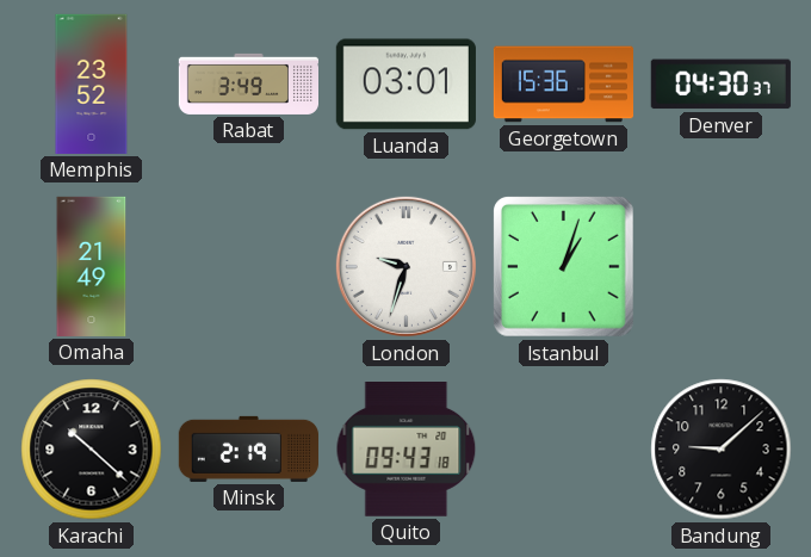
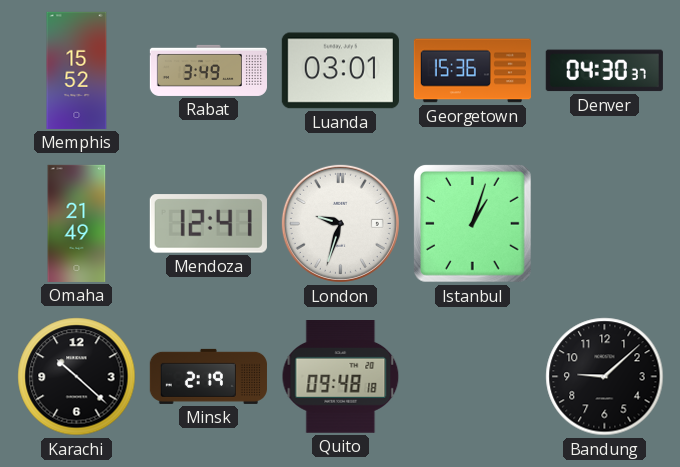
Memphis: 23:52 -> 15:52
Mendoza: none -> 12:41
Quito: 09:43 -> 09:48
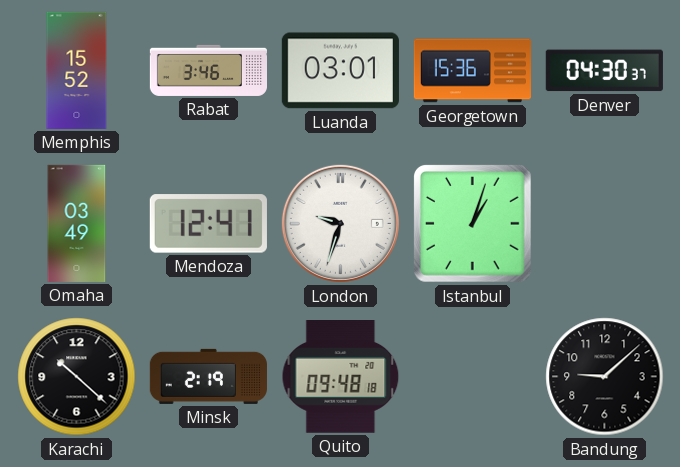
Rabat: 3:49 -> 3:46
Omaha: 21:49 -> 03:49
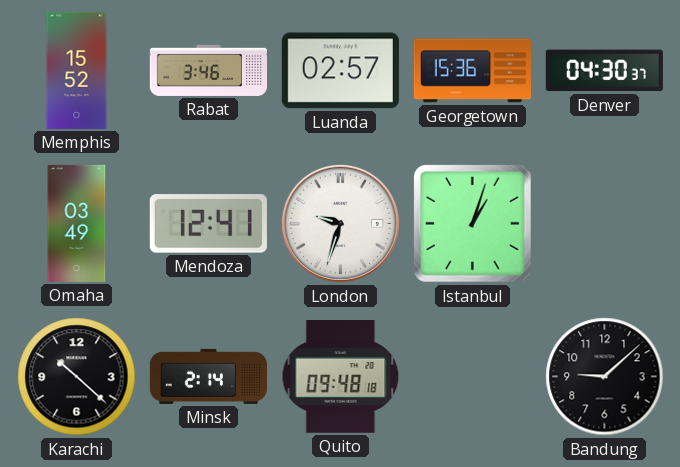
Luanda: 03:01 -> 02:57
Minsk: 2:19 -> 2:14
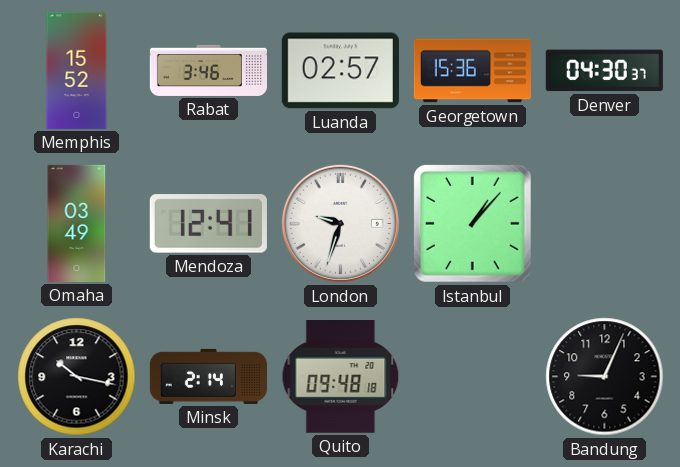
Istanbul: 1:03 -> 1:07
Karachi: 10:22 -> 10:17
Bandung: 9:08 -> 9:04
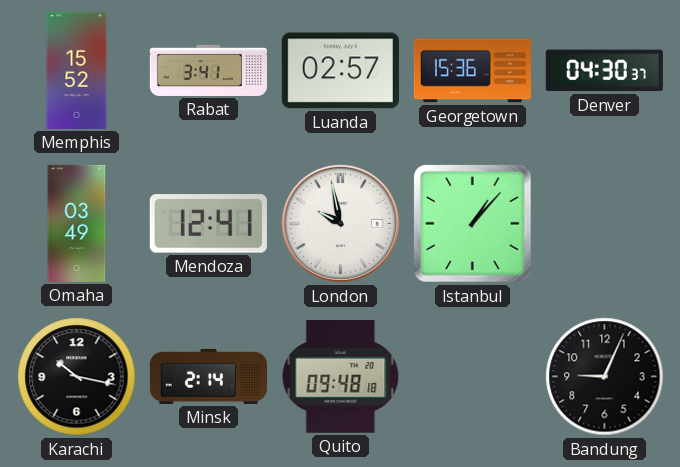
Rabat: 3:46 -> 3:41
London: 9:33 -> 9:58
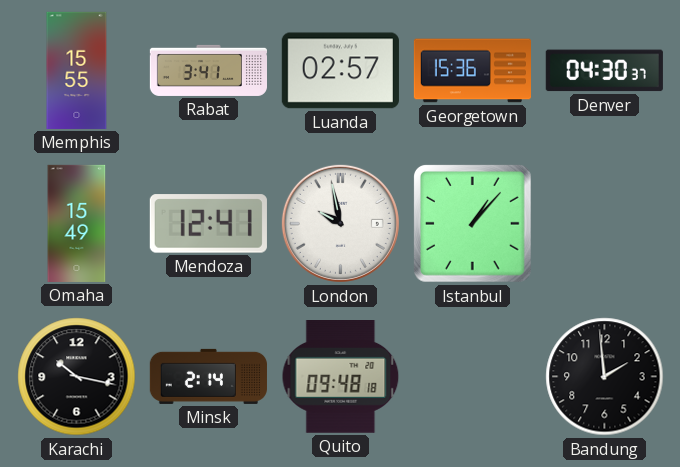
Memphis: 15:52 -> 15:55
Omaha: 03:49 -> 15:49
Bandung: 9:04 -> 1:59
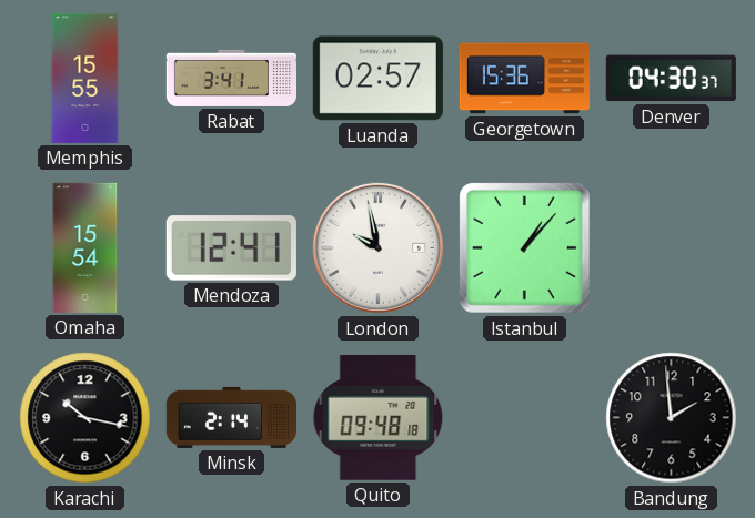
Omaha: 15:49 -> 15:54
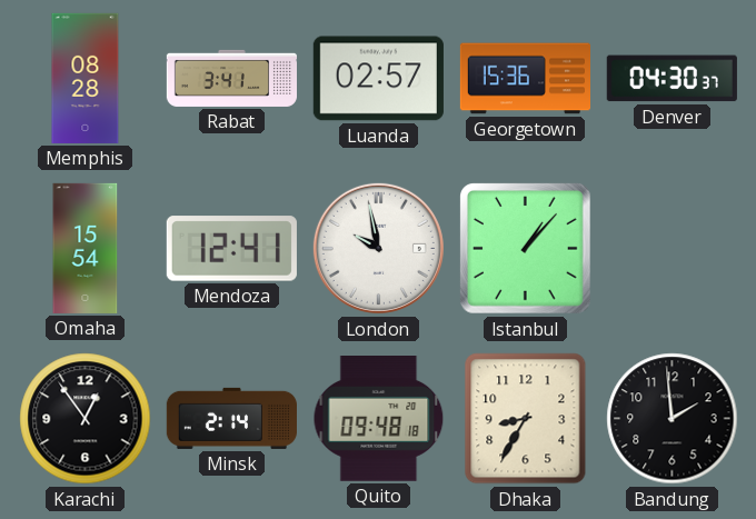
Memphis: 15:55 -> 08:28
Karachi: 10:17 -> 12:54
Dhaka: none -> 8:35
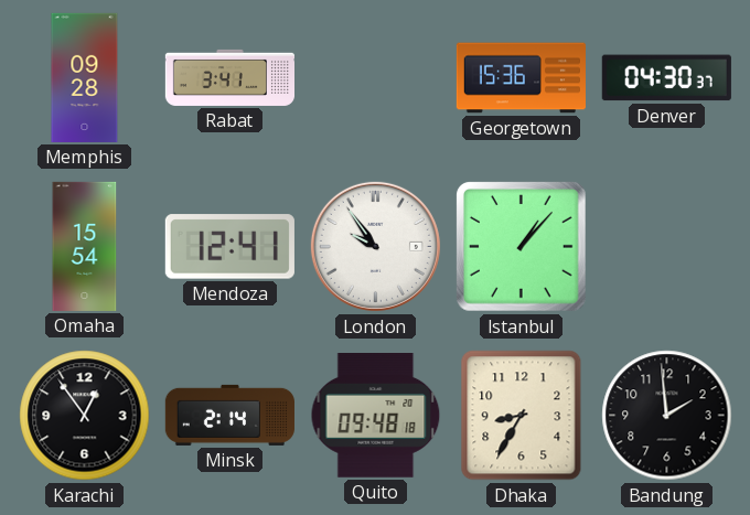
Memphis: 08:28 -> 09:28
Luanda: 02:57 -> none
London: 9:58 -> 9:54
